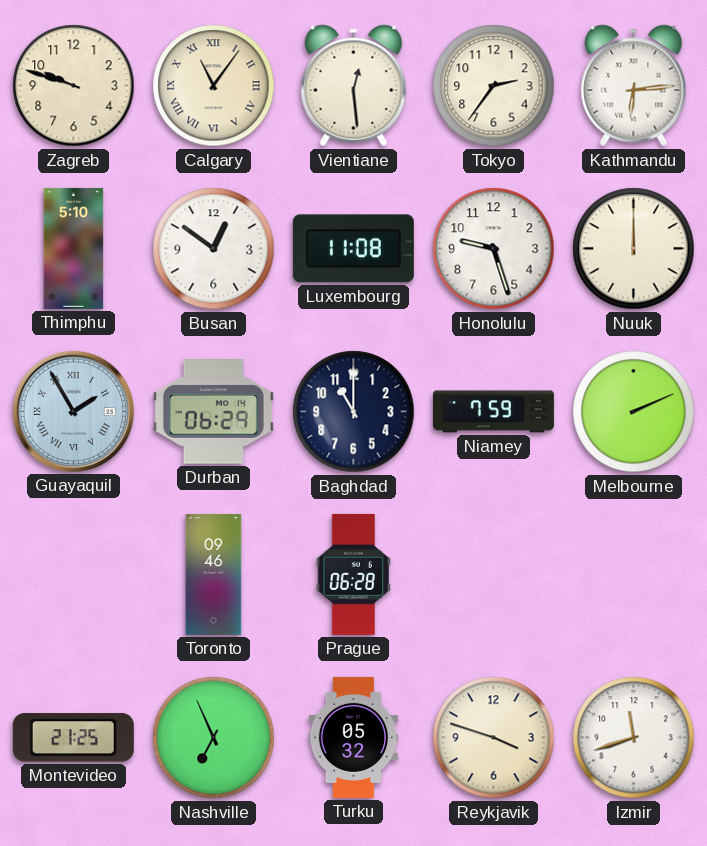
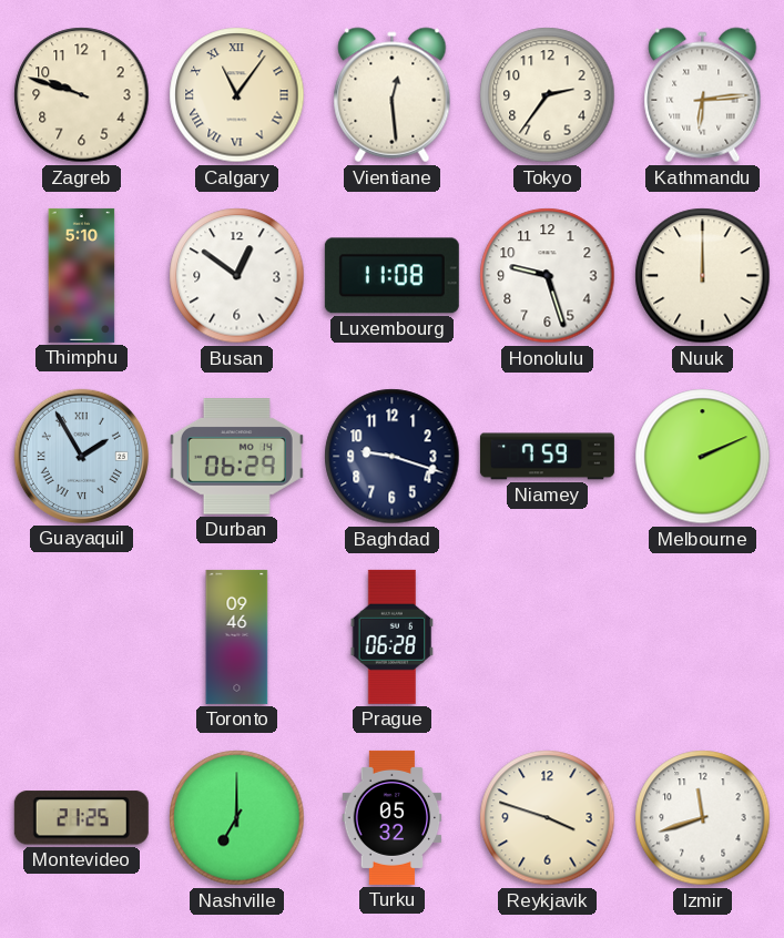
Baghdad: 11:00 -> 9:18
Nashville: 6:56 -> 7:00
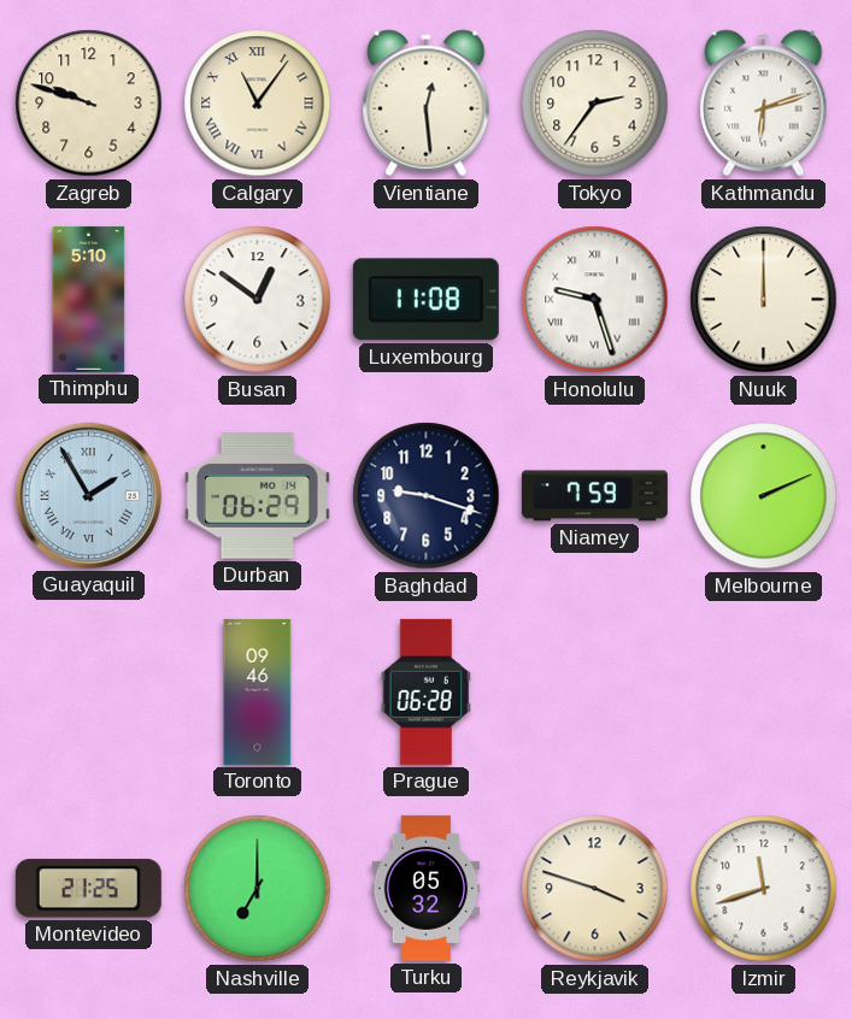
Kathmandu: 6:14 -> 6:12
Honolulu numerals: Arabic -> Roman
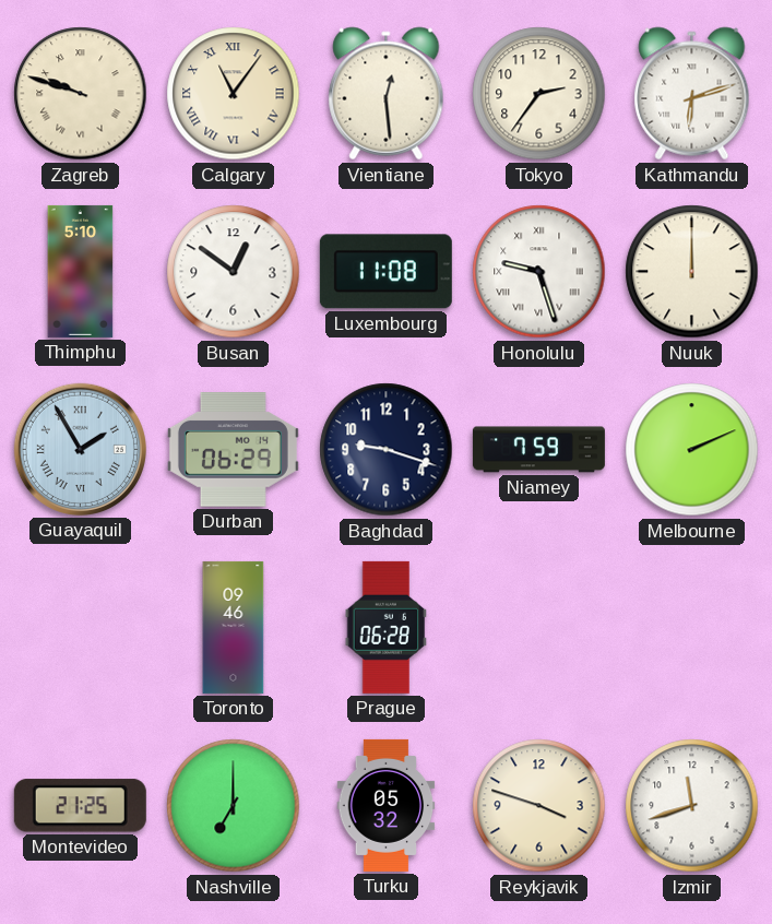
Zagreb numerals: Arabic -> Roman
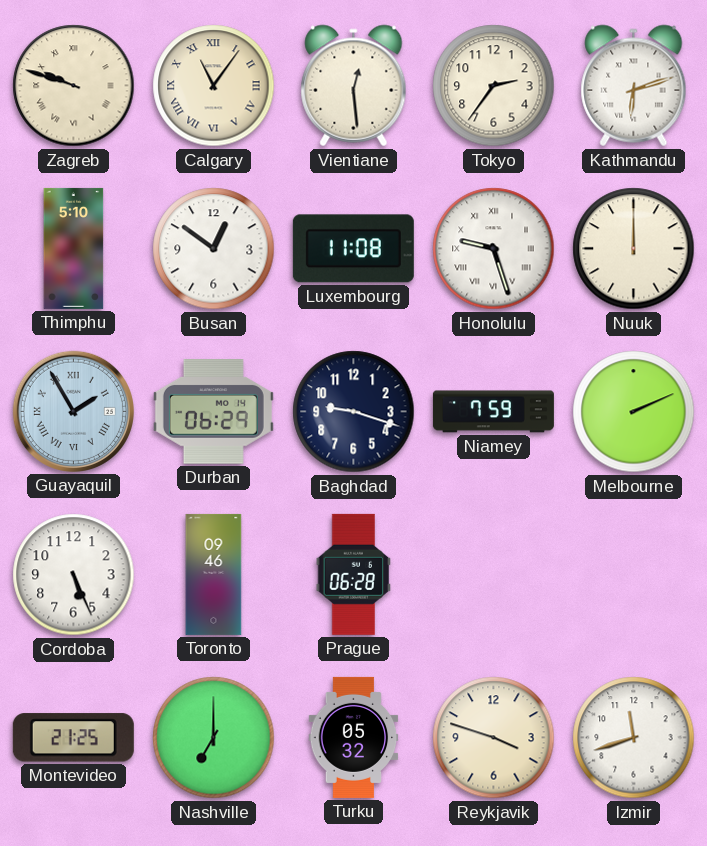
Cordoba: none -> 5:26
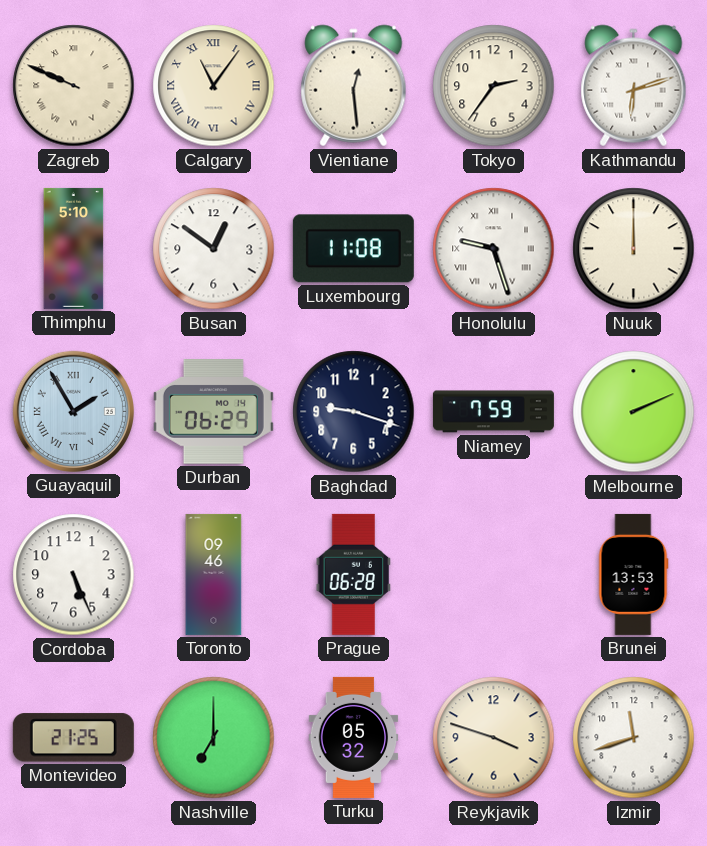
Zagreb: 9:48 -> 9:49
Brunei: none -> 13:53
